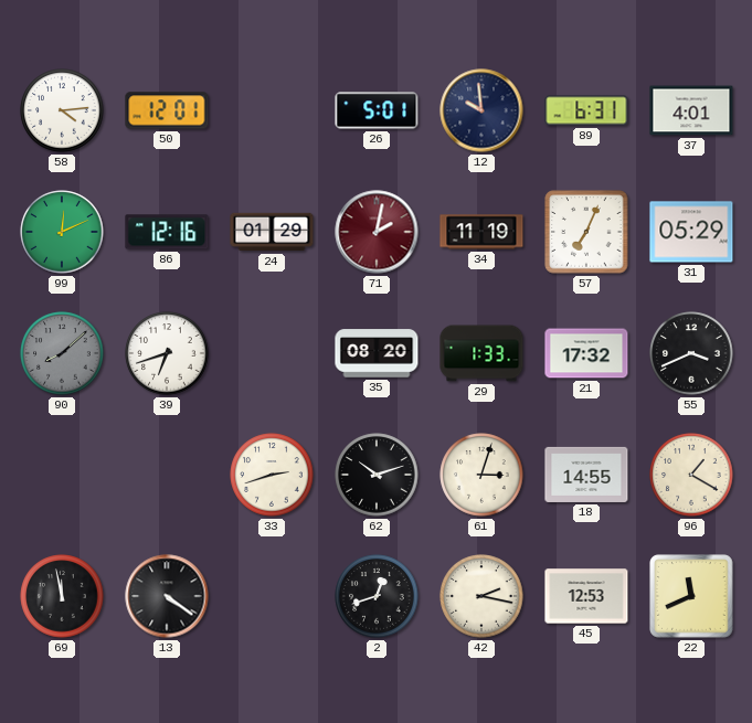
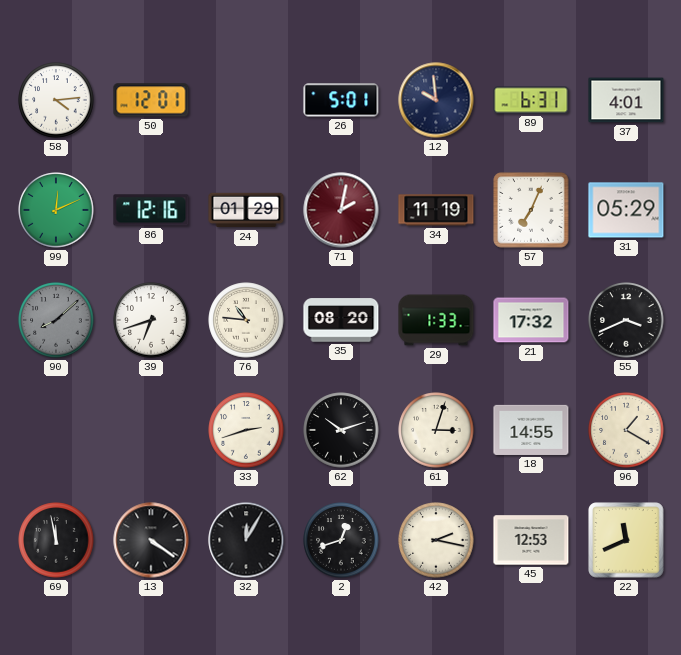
76: none -> 10:46
32: none -> 12:05
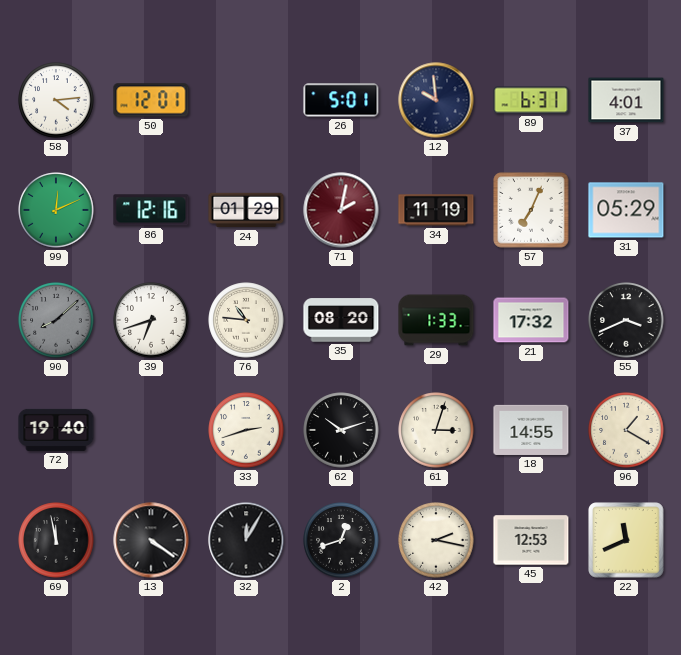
72: none -> 19:40
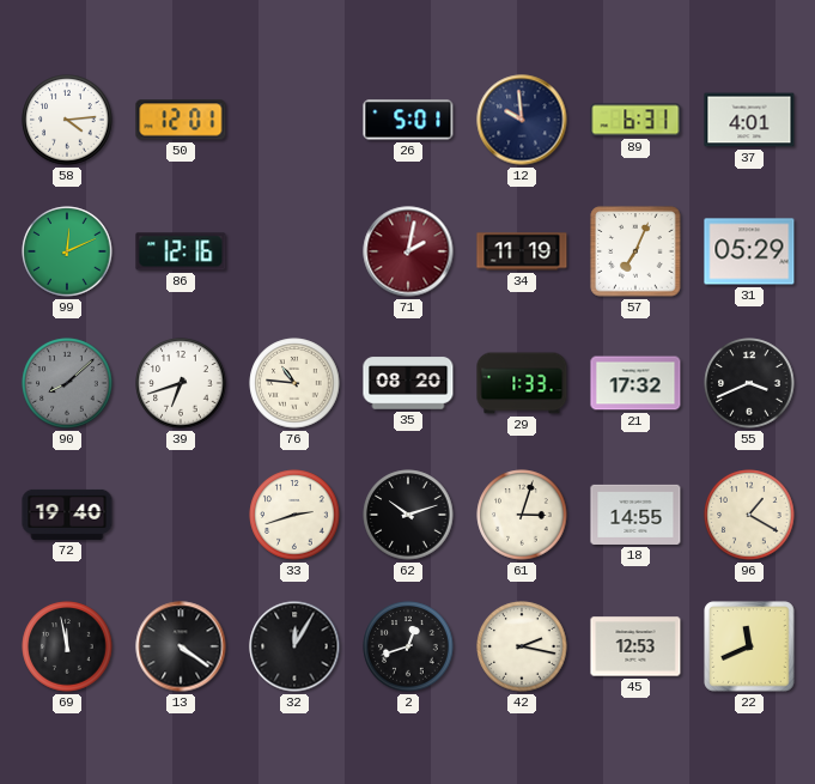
24: 01:29 -> none
